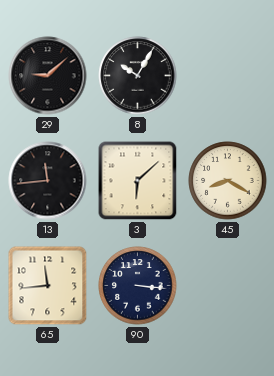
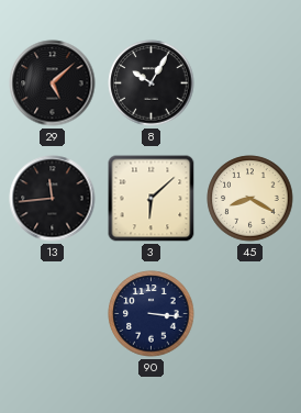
29: 9:08 -> 5:08
65: 11:44 -> none
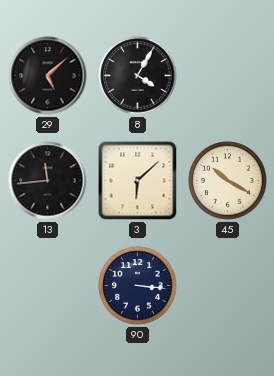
8: 10:05 -> 4:05
45: 8:20 -> 10:20
